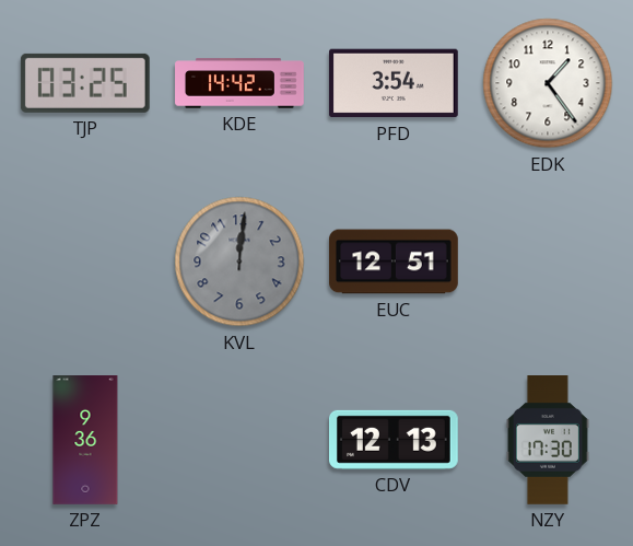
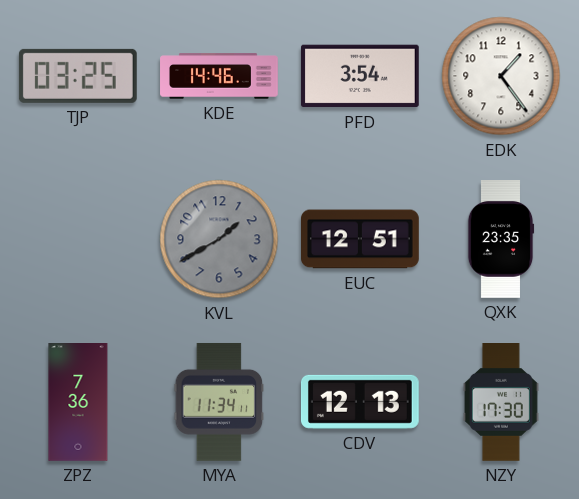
KDE: 14:42 -> 14:46
KVL: 12:01 -> 1:40
QXK: none -> 23:35
ZPZ: 9:36 -> 7:36
MYA: none -> 11:34
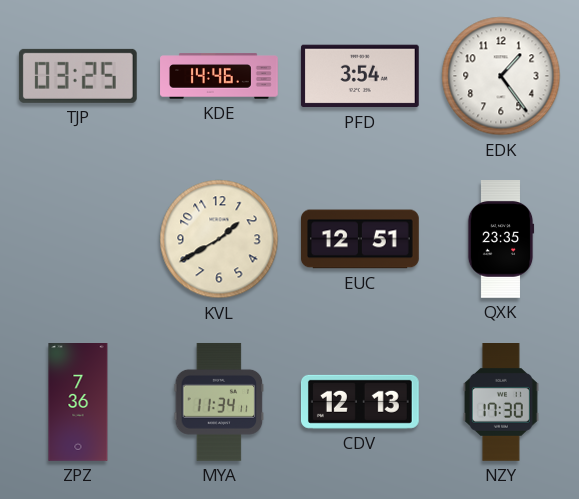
KVL dial: grey -> cream
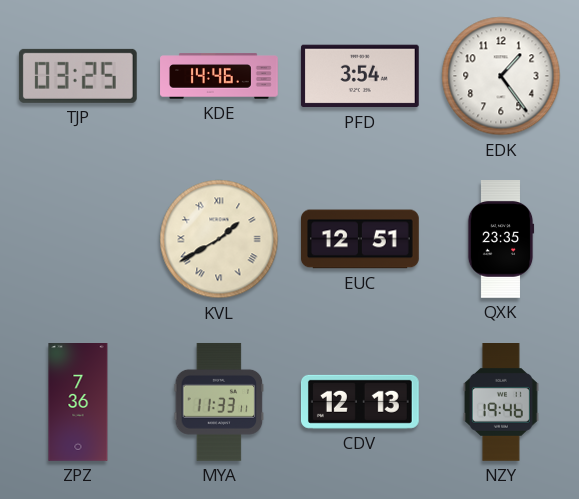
KVL numerals: Arabic -> Roman
MYA: 11:34 -> 11:33
NZY: 17:30 -> 19:46
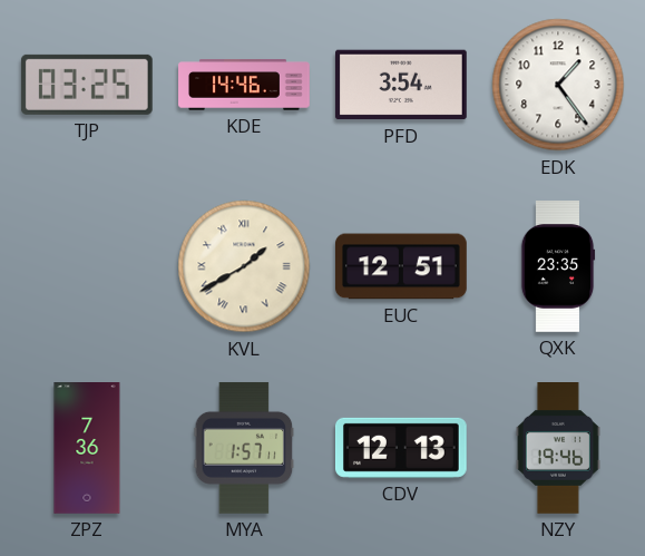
MYA: 11:33 -> 1:57
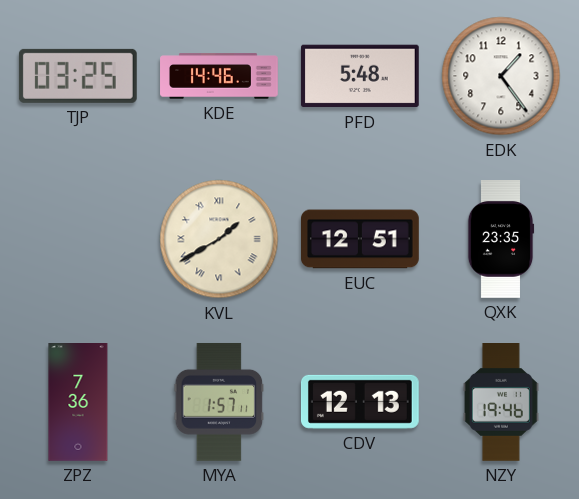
PFD: 3:54 -> 5:48
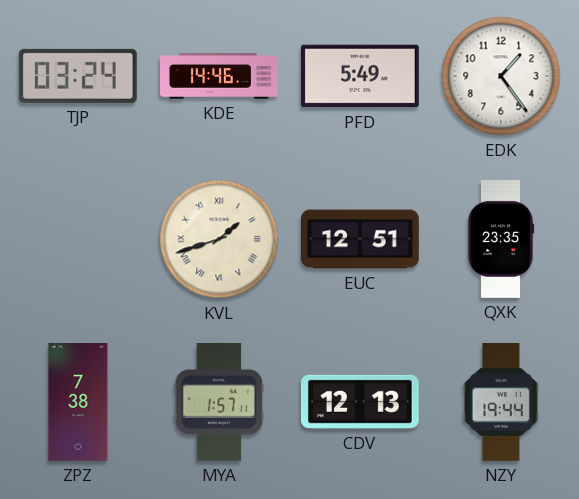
TJP: 03:25 -> 03:24
PFD: 5:48 -> 5:49
KVL: 1:40 -> 1:42
ZPZ: 7:36 -> 7:38
NZY: 19:46 -> 19:44
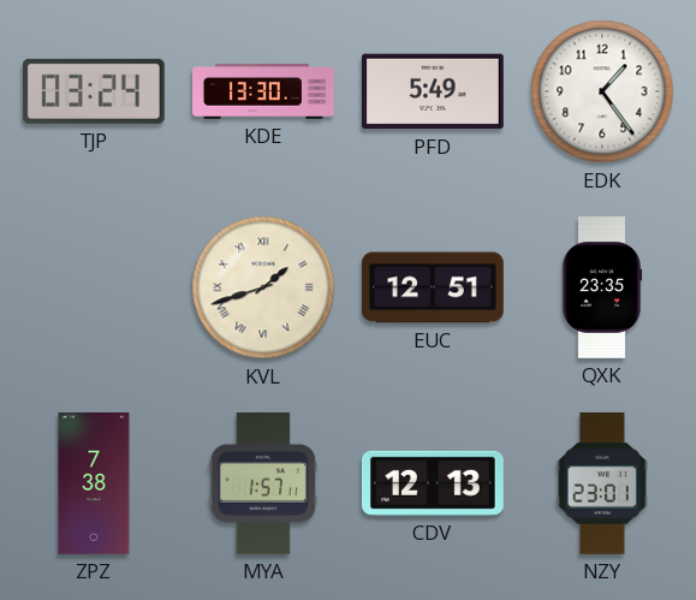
KDE: 14:46 -> 13:30
NZY: 19:44 -> 23:01
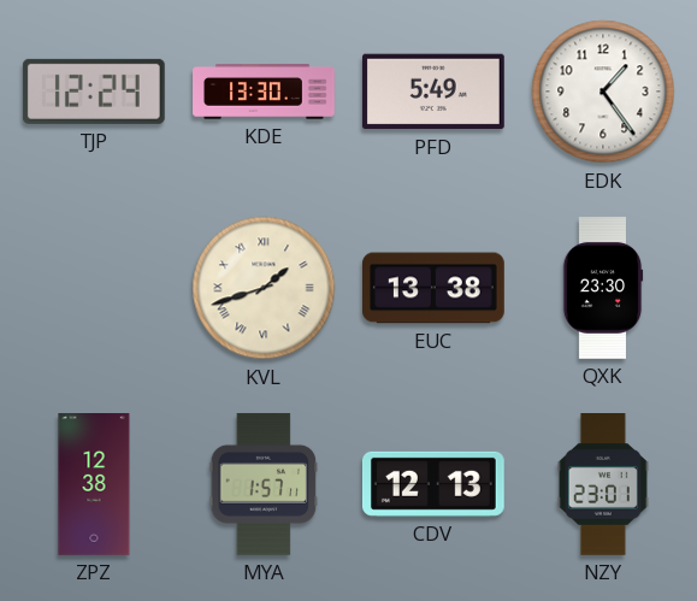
TJP: 03:24 -> 12:24
EUC: 12:51 -> 13:38
QXK: 23:35 -> 23:30
ZPZ: 7:38 -> 12:38
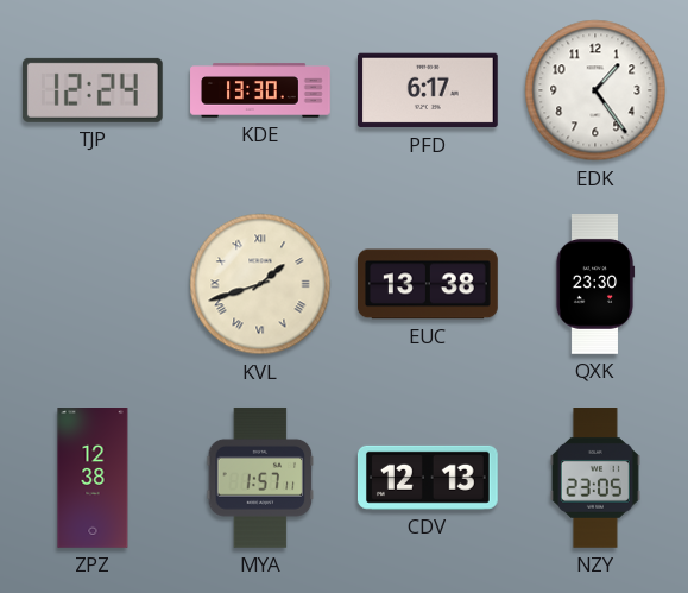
PFD: 5:49 -> 6:17
NZY: 23:01 -> 23:05
